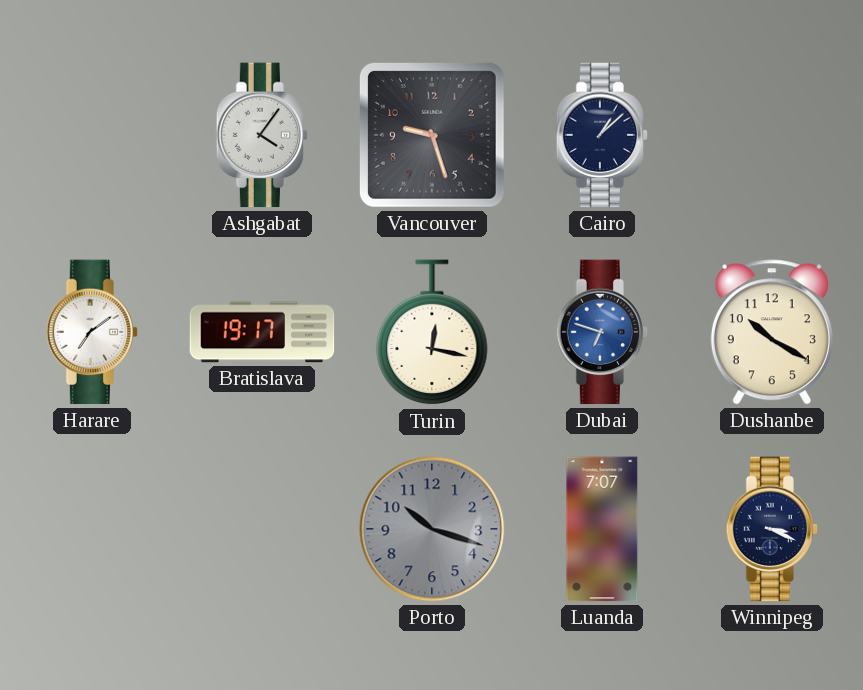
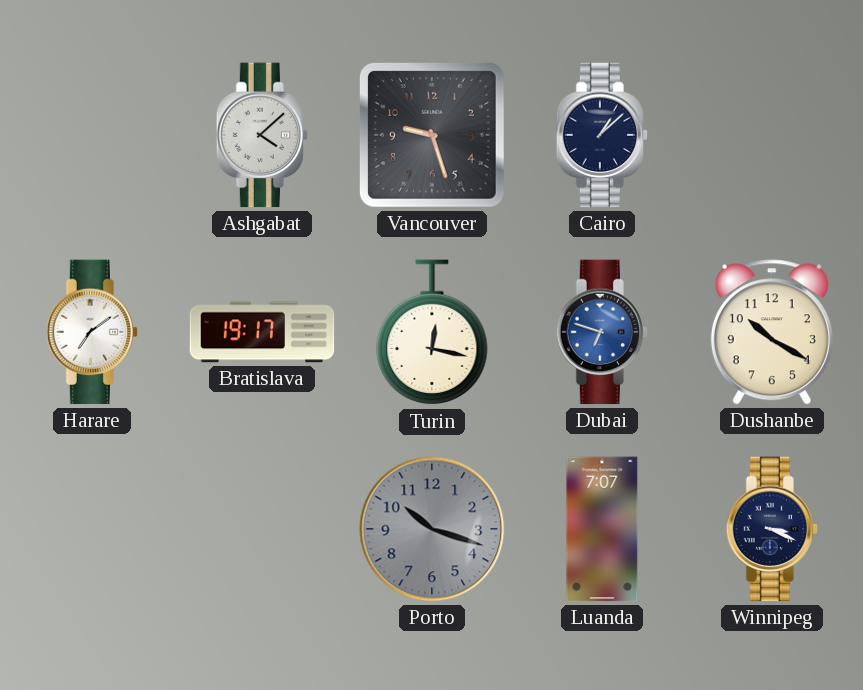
Ashgabat: 4:06 -> 4:08
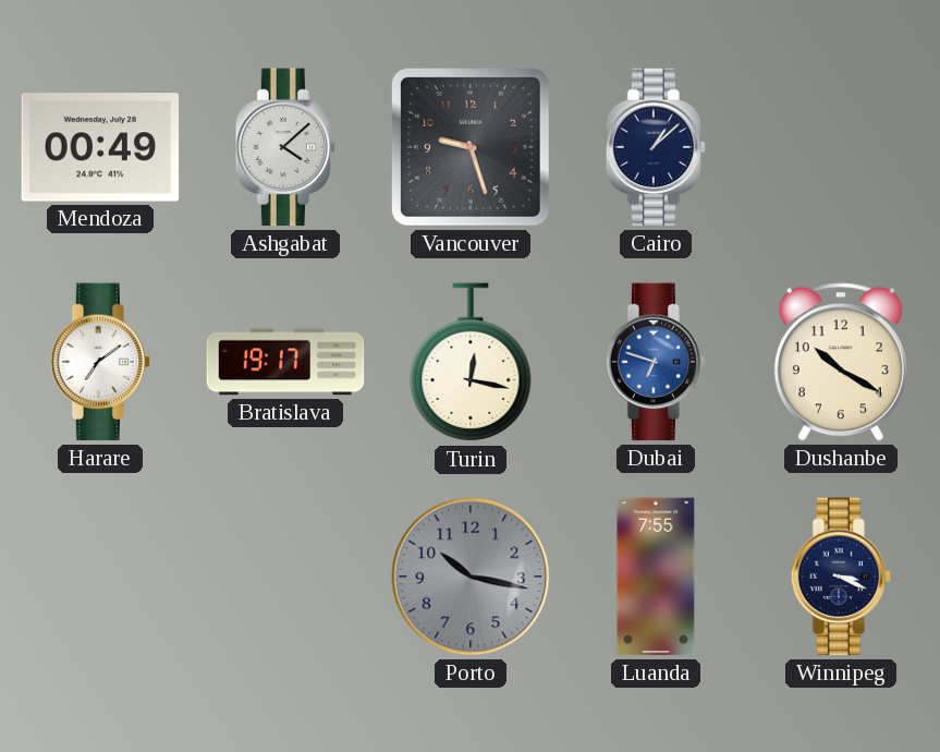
Mendoza: none -> 00:49
Porto: 10:18 -> 10:17
Luanda: 7:07 -> 7:55
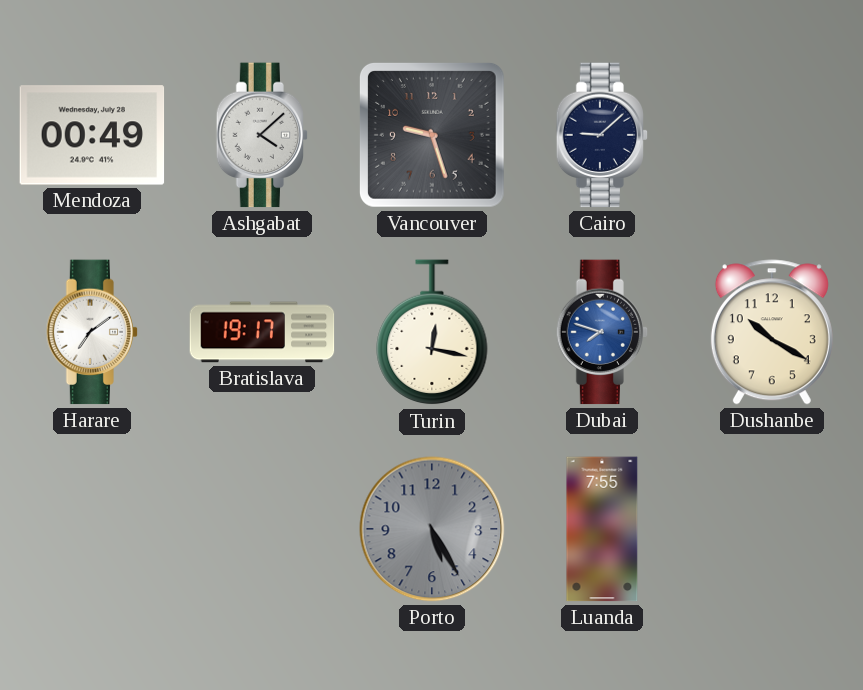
Cairo: 1:08 -> 9:08
Dubai: 6:48 -> 7:48
Porto: 10:17 -> 5:25
Winnipeg: 3:19 -> none
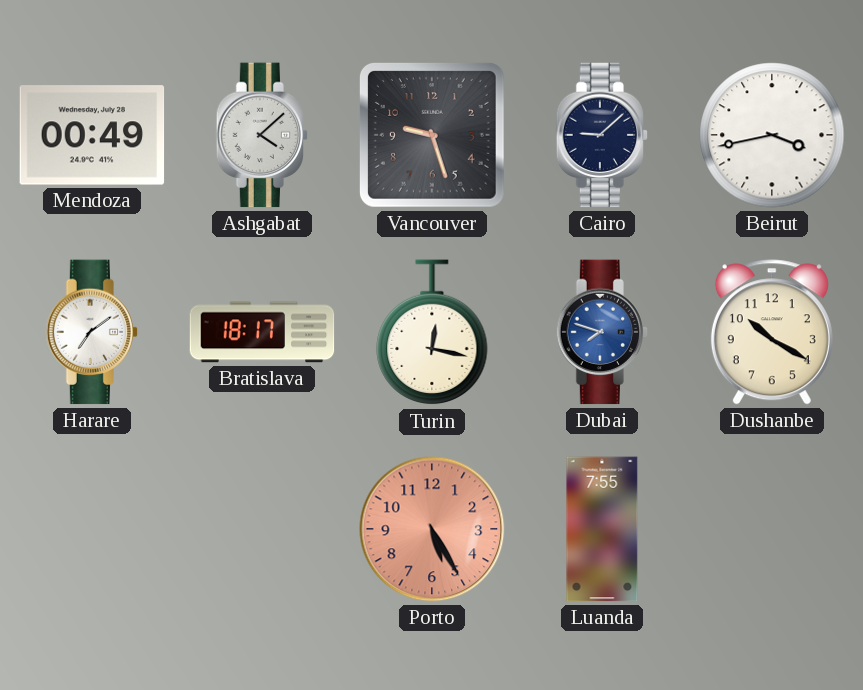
Beirut: none -> 3:43
Bratislava: 19:17 -> 18:17
Porto dial: grey -> salmon
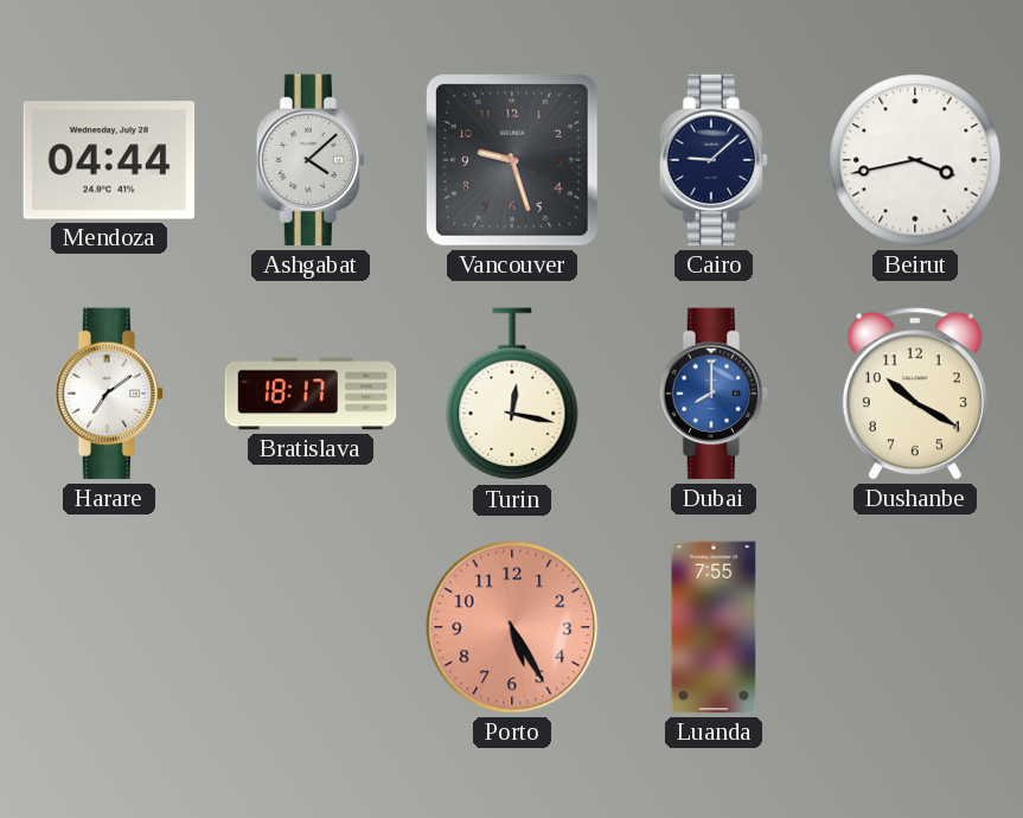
Mendoza: 00:49 -> 04:44
Dubai: 7:48 -> 8:00
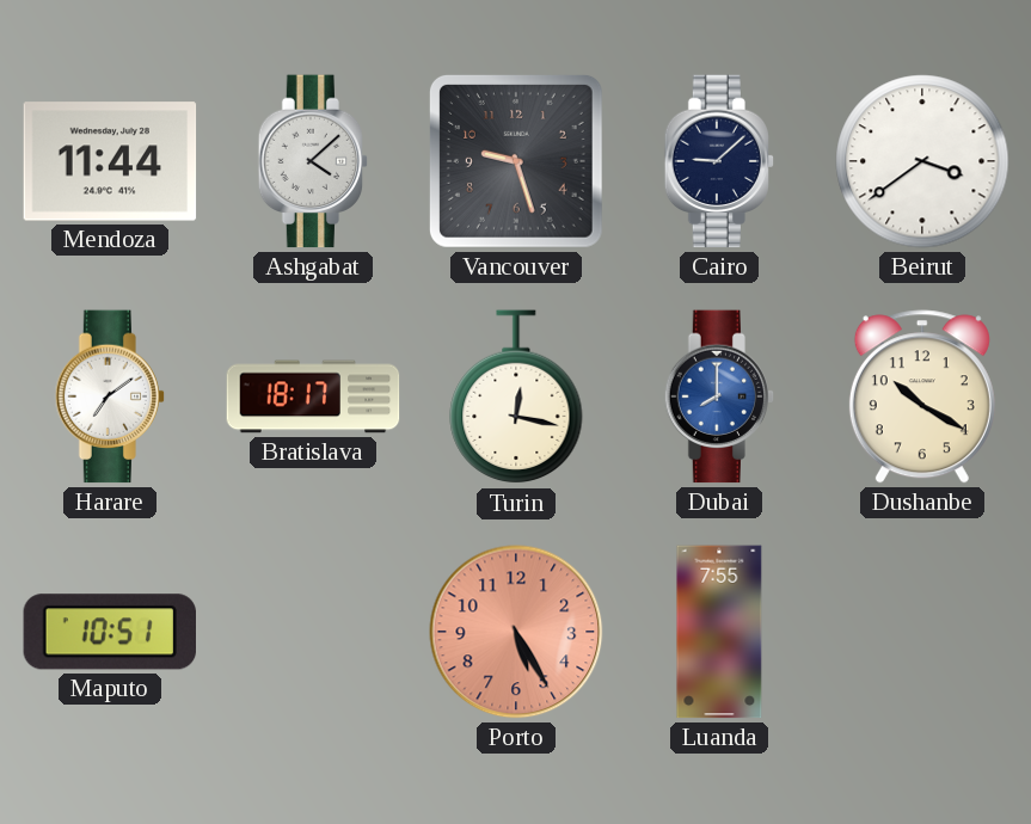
Mendoza: 04:44 -> 11:44
Beirut: 3:43 -> 3:39
Maputo: none -> 10:51
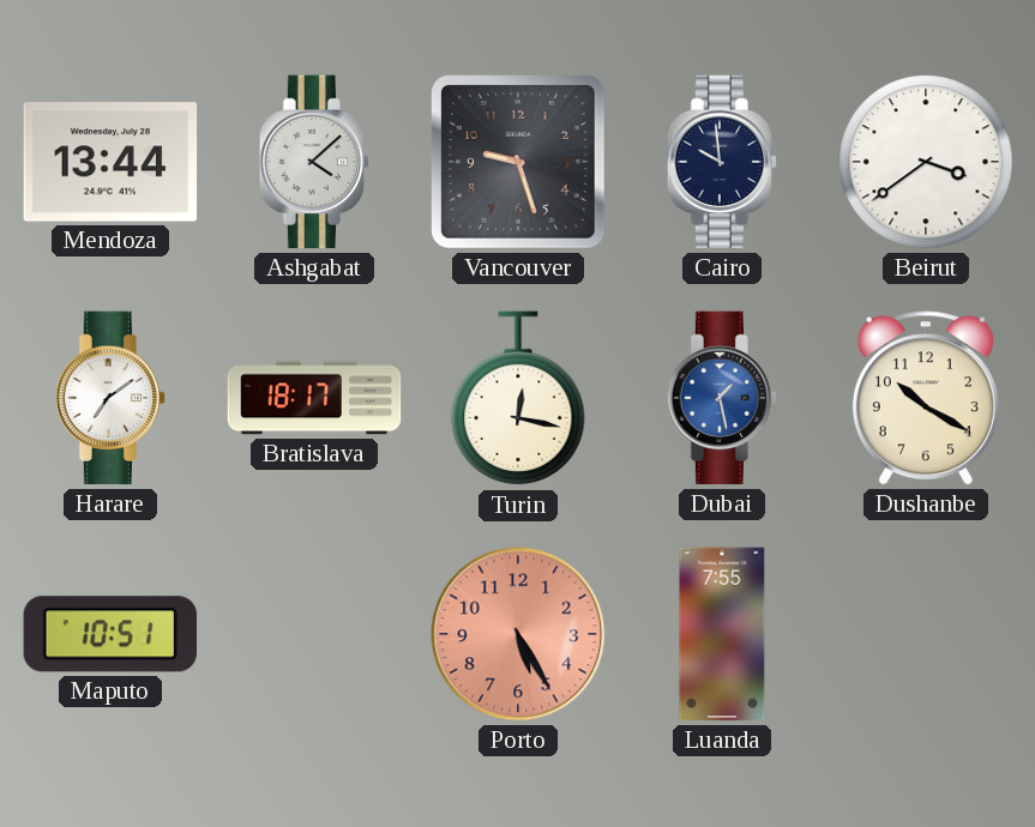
Mendoza: 11:44 -> 13:44
Cairo: 9:08 -> 9:59
Dubai: 8:00 -> 1:28
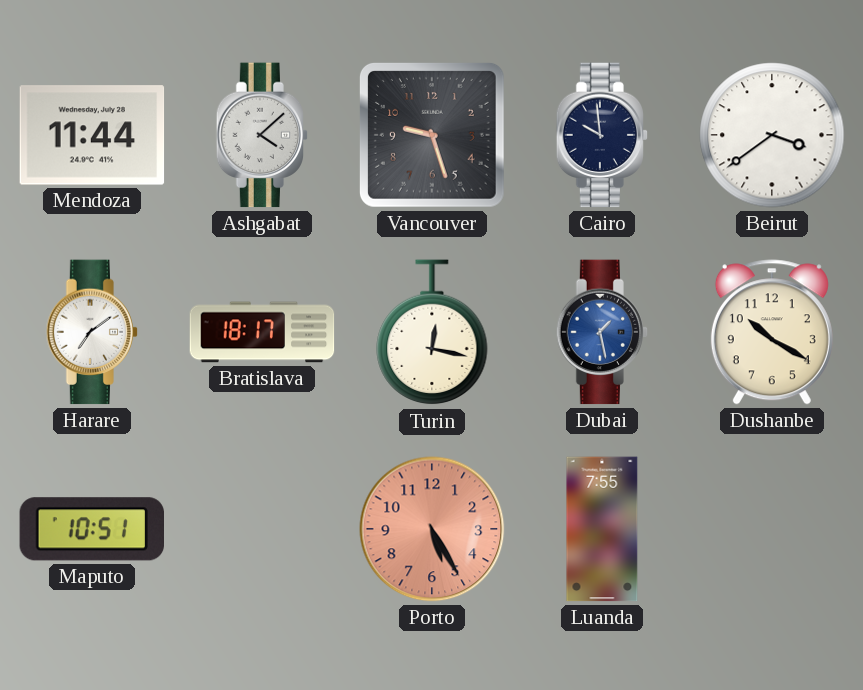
Mendoza: 13:44 -> 11:44
